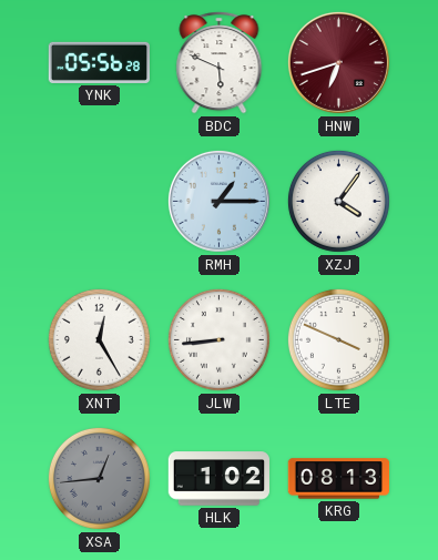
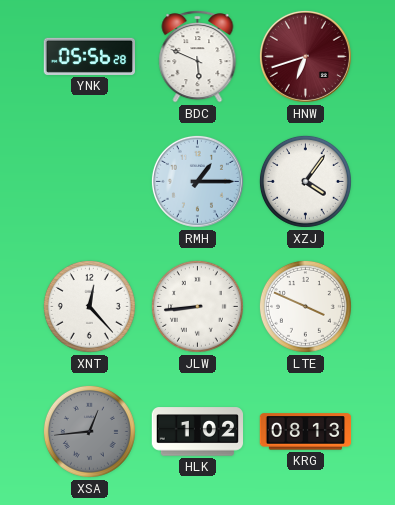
XNT: 12:25 -> 12:23
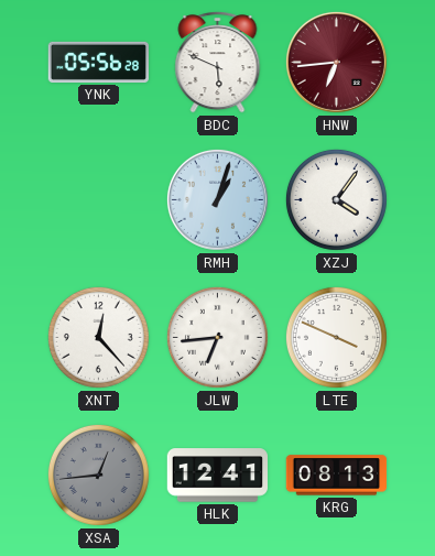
HNW: 6:42 -> 6:44
RMH: 1:15 -> 1:03
JLW: 8:44 -> 6:44
HLK: 1:02 -> 12:41
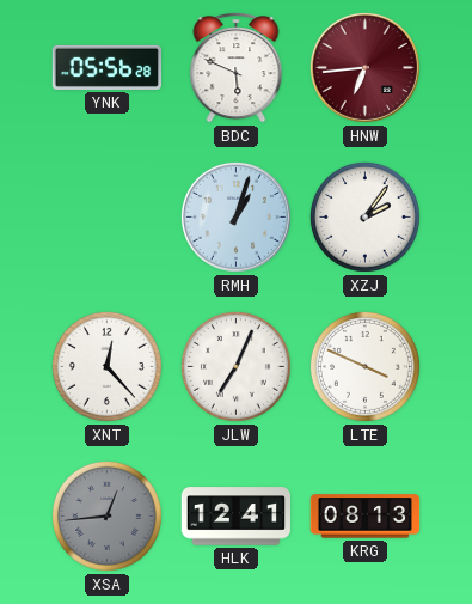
XZJ: 4:06 -> 2:06
JLW: 6:44 -> 7:04
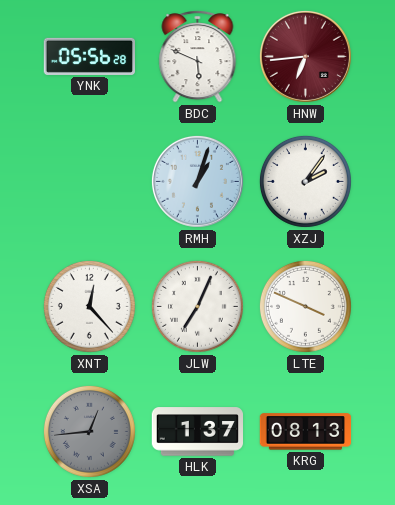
HLK: 12:41 -> 1:37
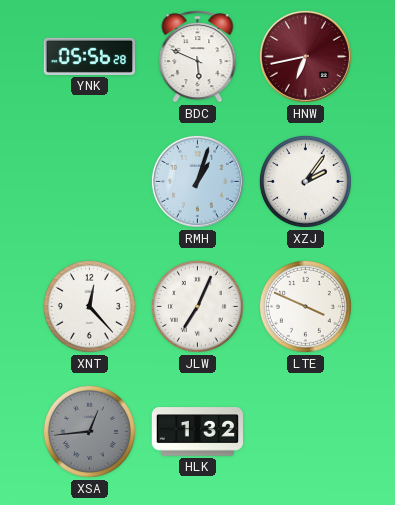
HNW: 6:44 -> 6:43
HLK: 1:37 -> 1:32
KRG: 08:13 -> none
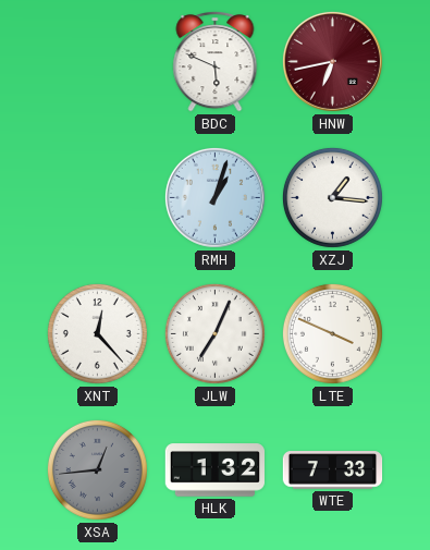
YNK: 05:56 -> none
XZJ: 2:06 -> 1:16
WTE: none -> 7:33
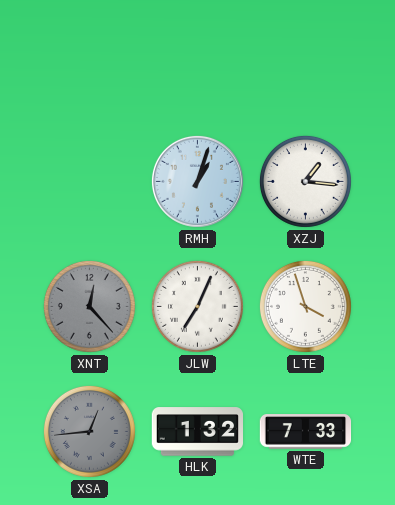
BDC: 5:49 -> none
HNW: 6:43 -> none
XNT dial: white -> grey
LTE: 3:49 -> 3:57
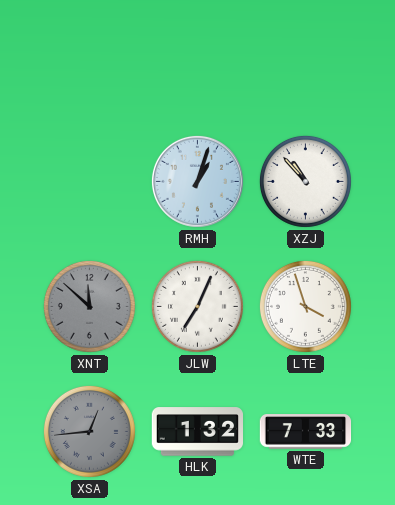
XZJ: 1:16 -> 10:53
XNT: 12:23 -> 11:52
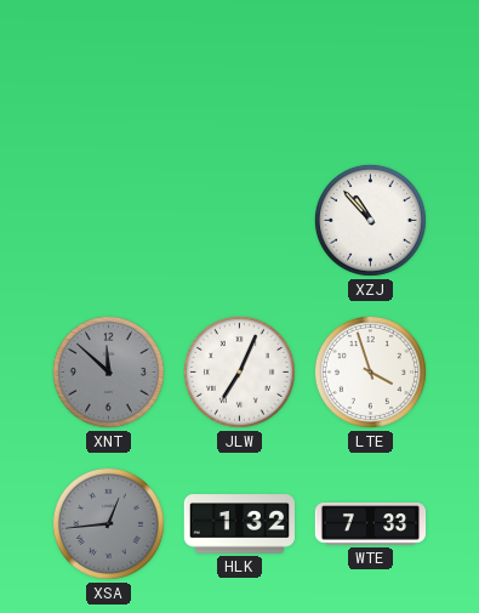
RMH: 1:03 -> none
